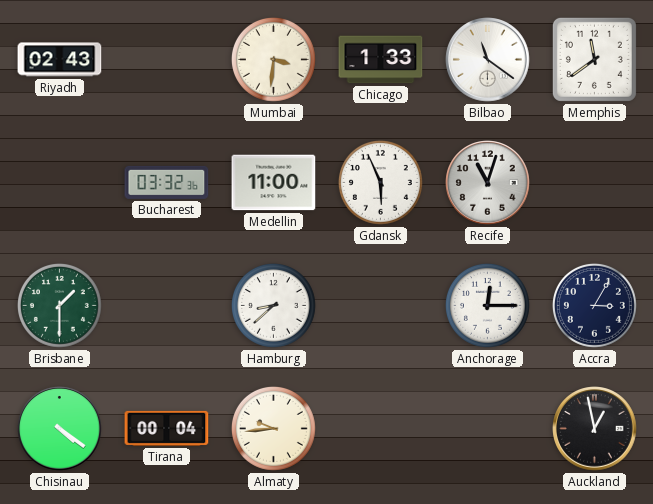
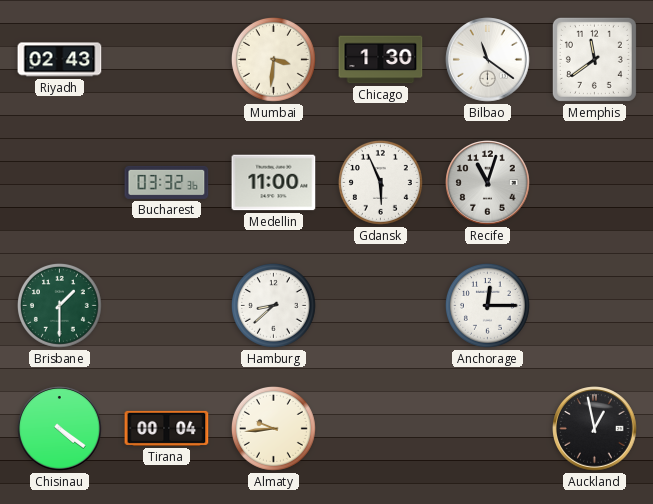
Chicago: 1:33 -> 1:30
Accra: 3:05 -> none
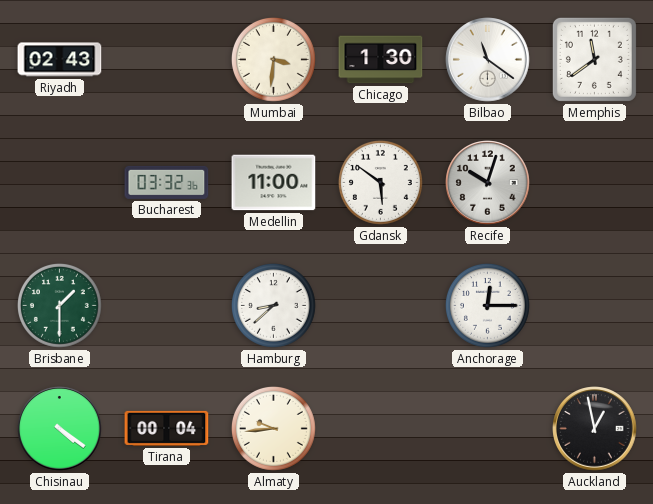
Gdansk: 5:56 -> 5:51
Recife: 11:03 -> 10:03
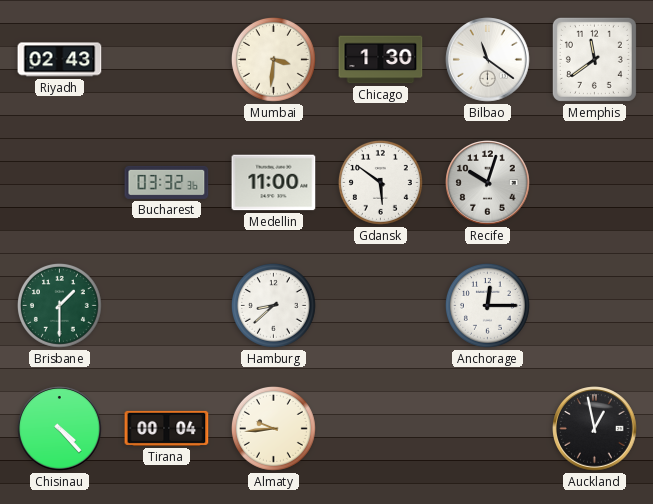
Chisinau: 4:21 -> 4:23
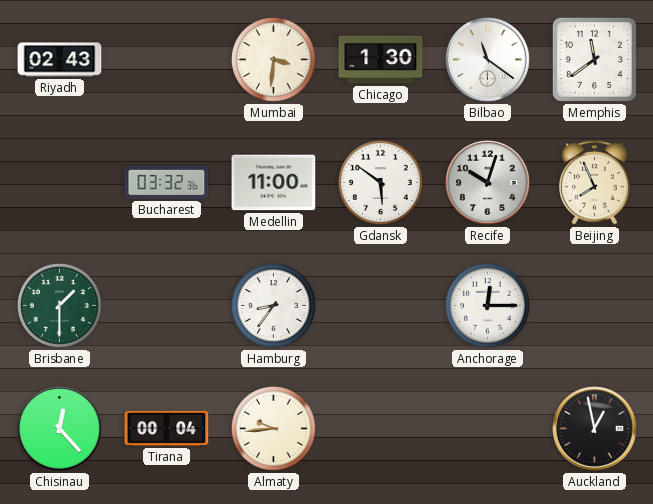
Beijing: none -> 7:56
Hamburg: 8:38 -> 8:36
Chisinau: 4:23 -> 12:23
